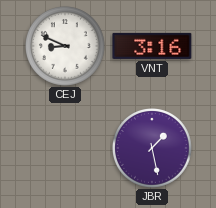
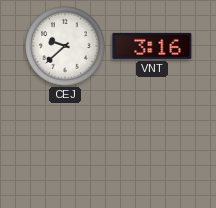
CEJ: 8:49 -> 9:38
JBR: 1:28 -> none
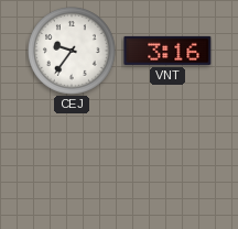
CEJ: 9:38 -> 9:36
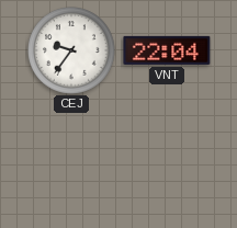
VNT: 3:16 -> 22:04
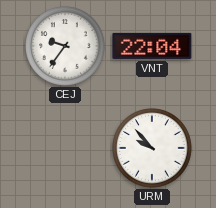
URM: none -> 9:53
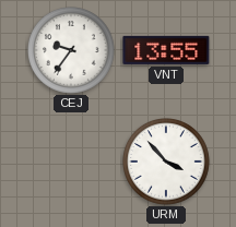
VNT: 22:04 -> 13:55
URM: 9:53 -> 3:53
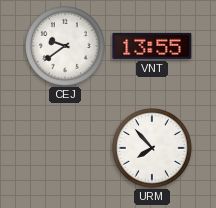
CEJ: 9:36 -> 9:39
URM: 3:53 -> 7:53
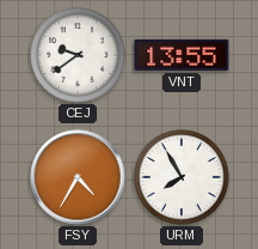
FSY: none -> 4:35
URM: 7:53 -> 7:55
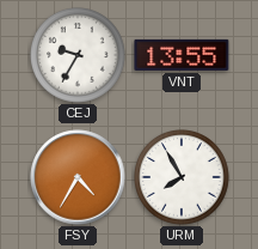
CEJ: 9:39 -> 9:35
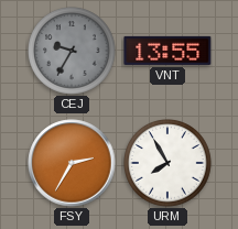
CEJ dial: white -> grey
FSY: 4:35 -> 2:35
